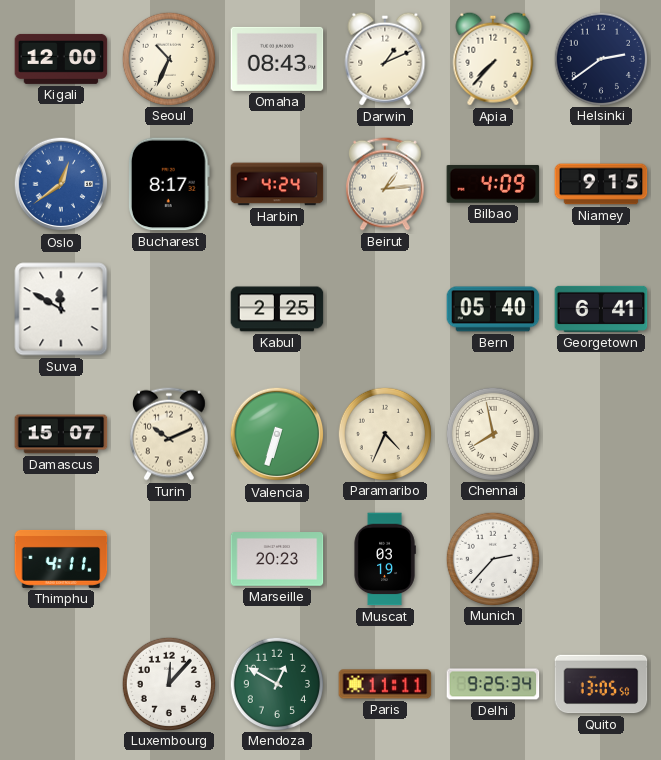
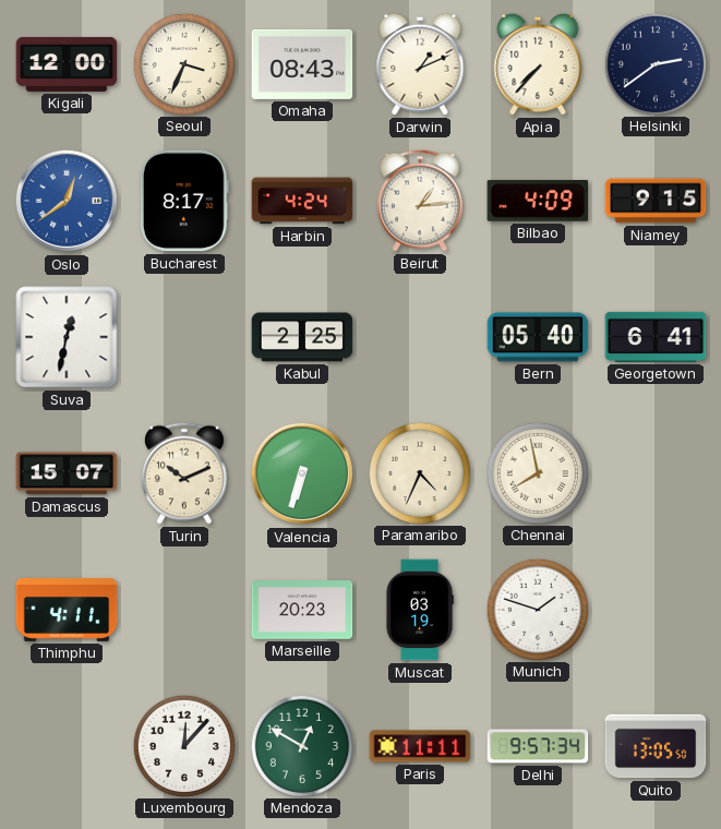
Seoul: 10:34 -> 3:34
Suva: 11:50 -> 12:32
Munich: 2:37 -> 1:48
Delhi: 9:25 -> 9:57
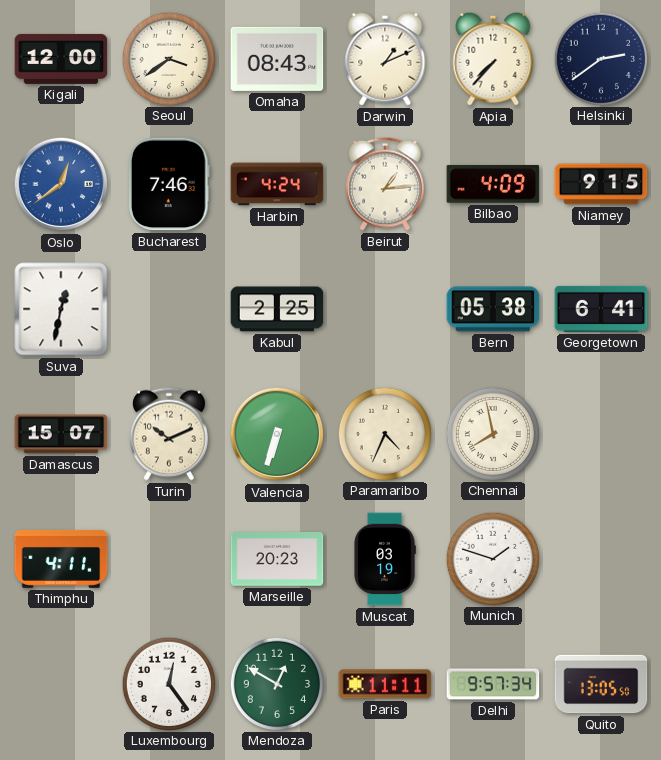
Seoul: 3:34 -> 3:39
Bucharest: 8:17 -> 7:46
Bern: 05:40 -> 05:38
Luxembourg: 12:07 -> 12:24
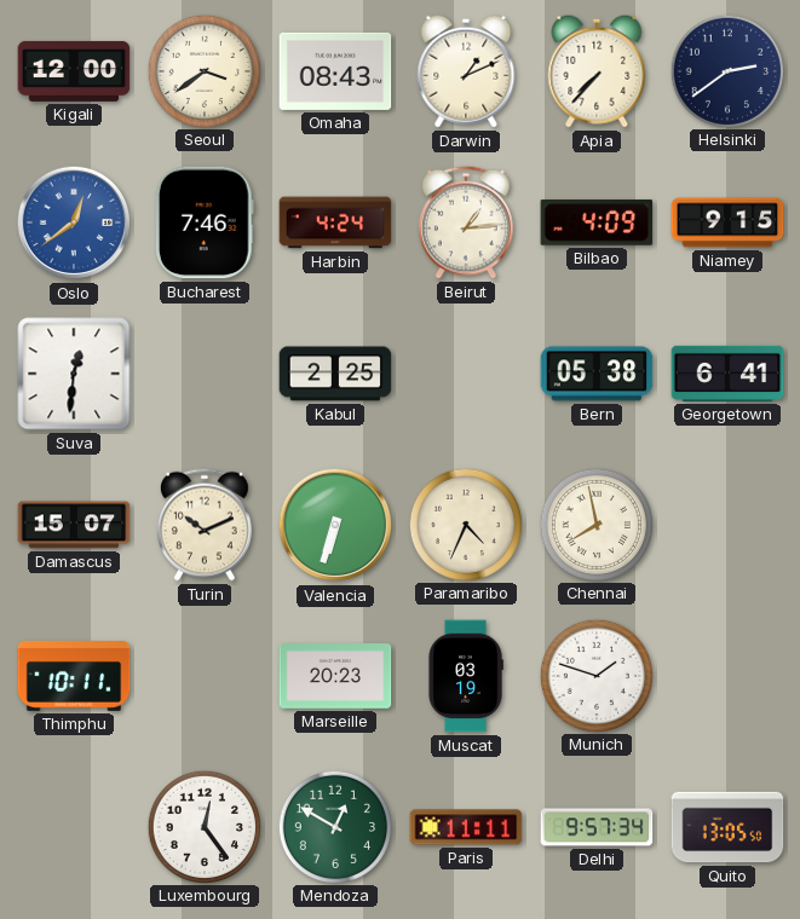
Suva: 12:32 -> 12:31
Thimphu: 4:11 -> 10:11
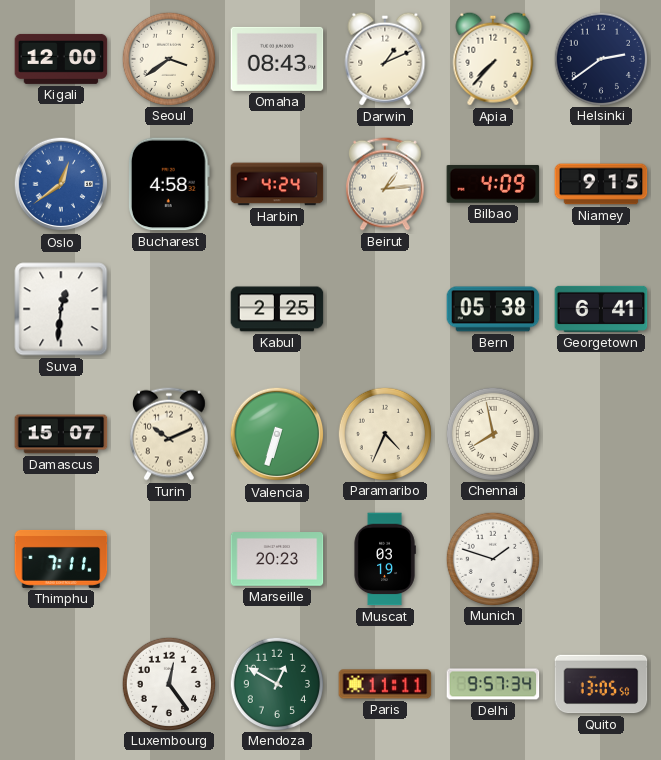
Bucharest: 7:46 -> 4:58
Thimphu: 10:11 -> 7:11
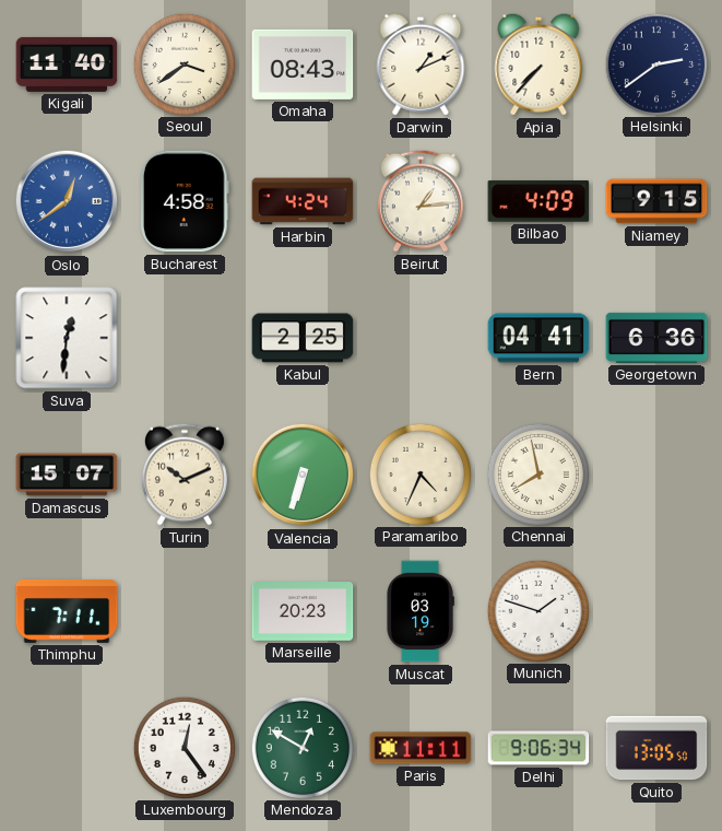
Kigali: 12:00 -> 11:40
Bern: 05:38 -> 04:41
Georgetown: 6:41 -> 6:36
Delhi: 9:57 -> 9:06
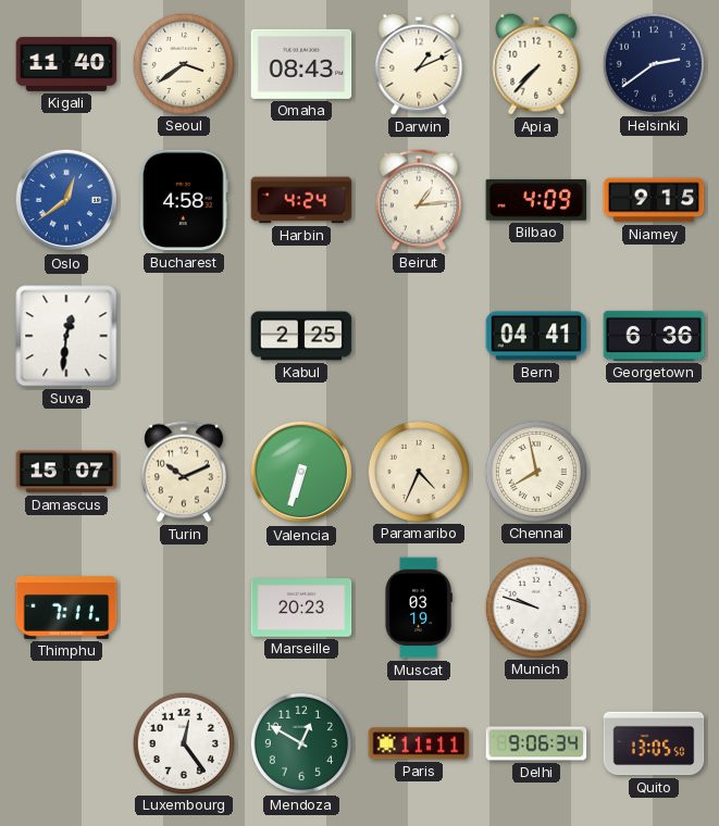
Munich: 1:48 -> 9:48
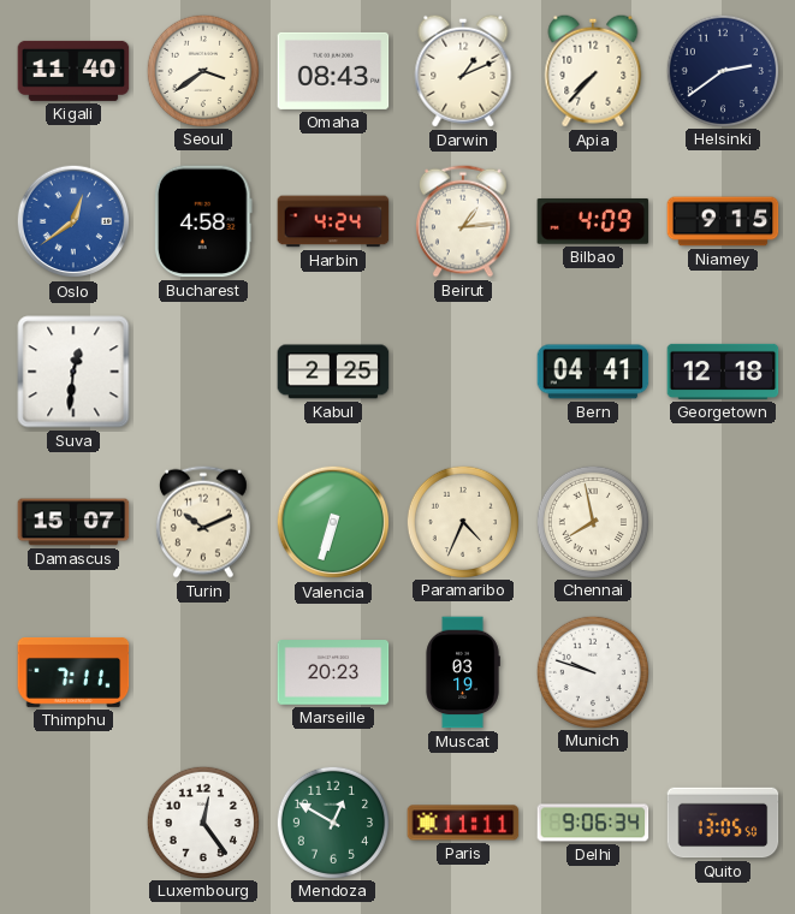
Georgetown: 6:36 -> 12:18
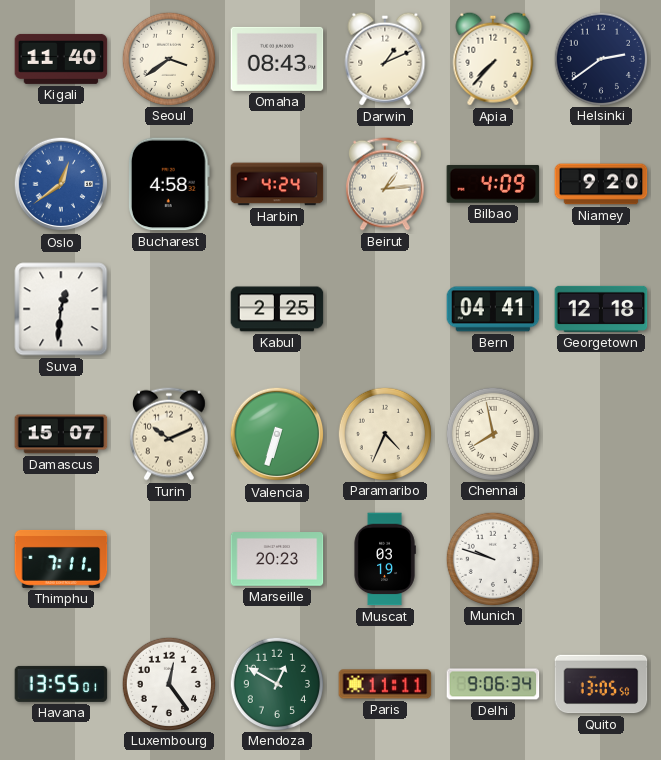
Niamey: 9:15 -> 9:20
Havana: none -> 13:55
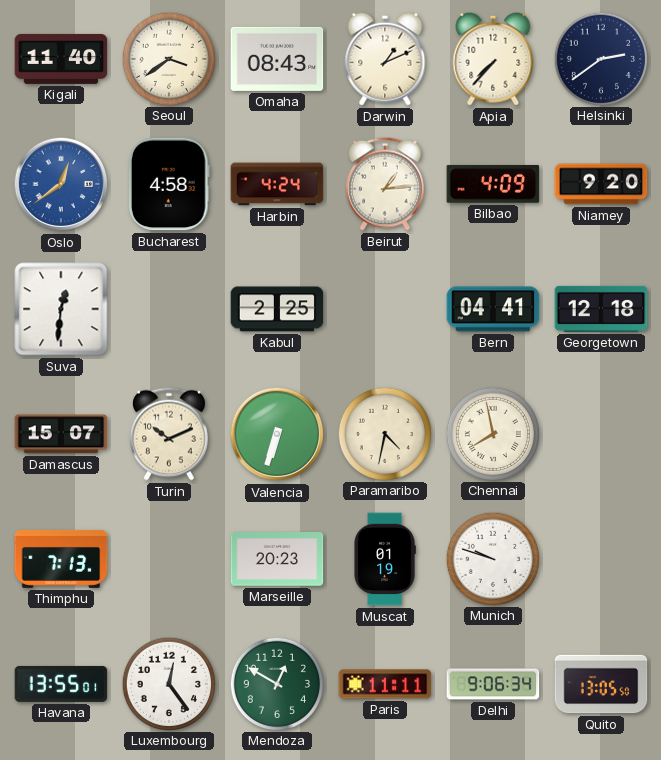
Paramaribo: 4:34 -> 4:32
Thimphu: 7:11 -> 7:13
Muscat: 03:19 -> 01:19
